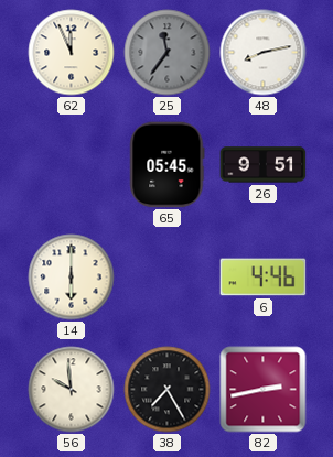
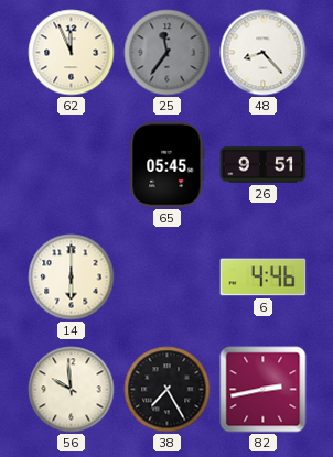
48: 8:13 -> 8:23
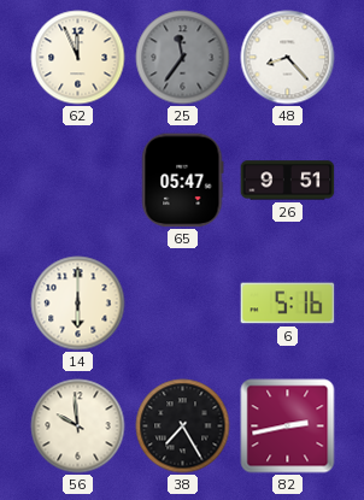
65: 05:45 -> 05:47
6: 4:46 -> 5:16
